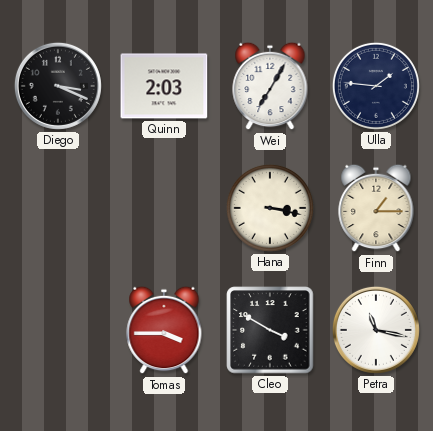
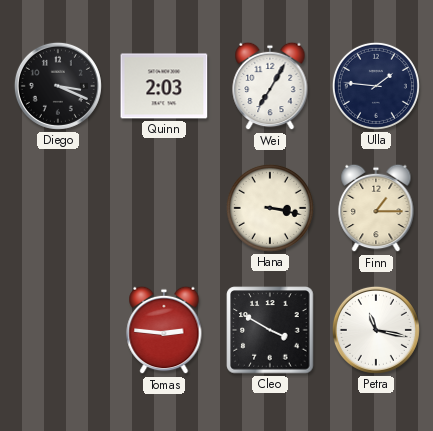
Tomas: 3:45 -> 2:46
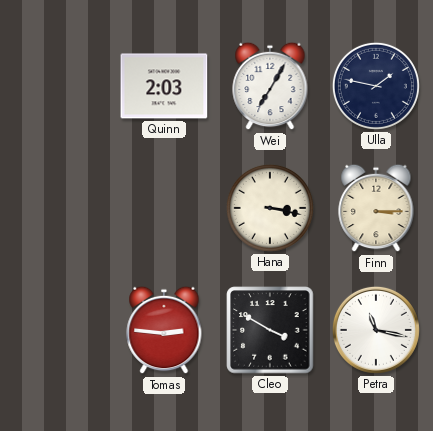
Diego: 3:19 -> none
Ulla: 1:46 -> 1:47
Finn: 1:15 -> 3:15
